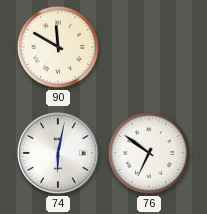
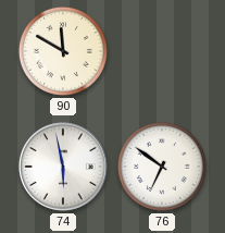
74: 6:02 -> 5:58
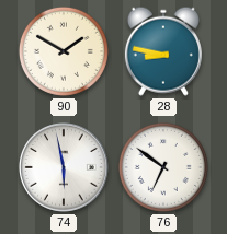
90: 11:50 -> 1:50
28: none -> 8:47
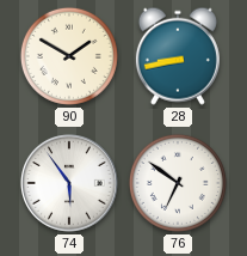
28: 8:47 -> 8:43
74: 5:58 -> 5:54
